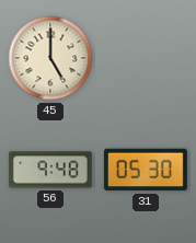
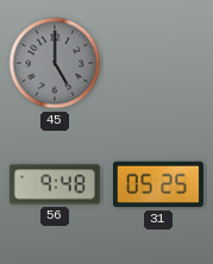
45 dial: cream -> grey
31: 05:30 -> 05:25
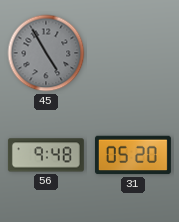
45: 5:00 -> 4:55
31: 05:25 -> 05:20
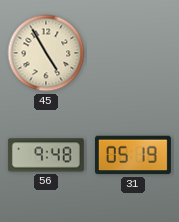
45 dial: grey -> cream
31: 05:20 -> 05:19
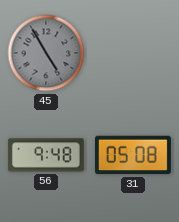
45 dial: cream -> grey
31: 05:19 -> 05:08
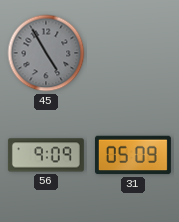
56: 9:48 -> 9:09
31: 05:08 -> 05:09
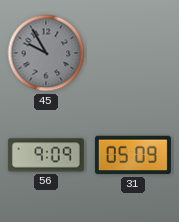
45: 4:55 -> 9:55
